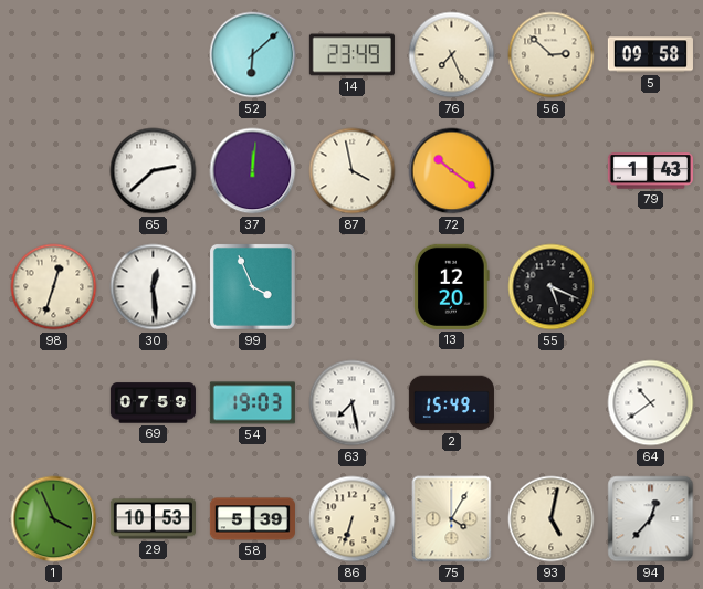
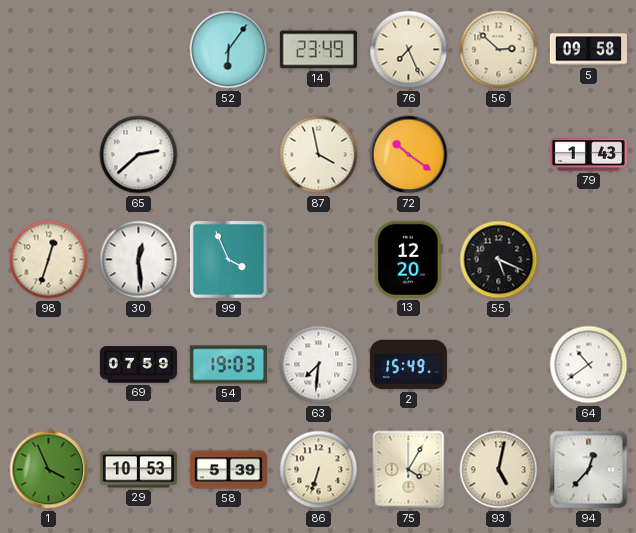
52: 6:08 -> 6:06
37: 12:01 -> none
63: 7:28 -> 7:31
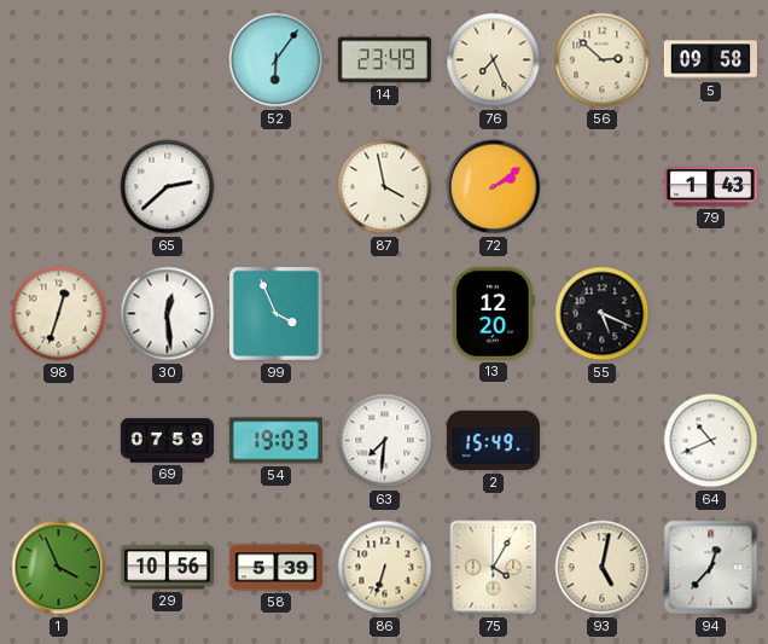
72: 10:21 -> 2:09
64: 10:39 -> 10:41
29: 10:53 -> 10:56
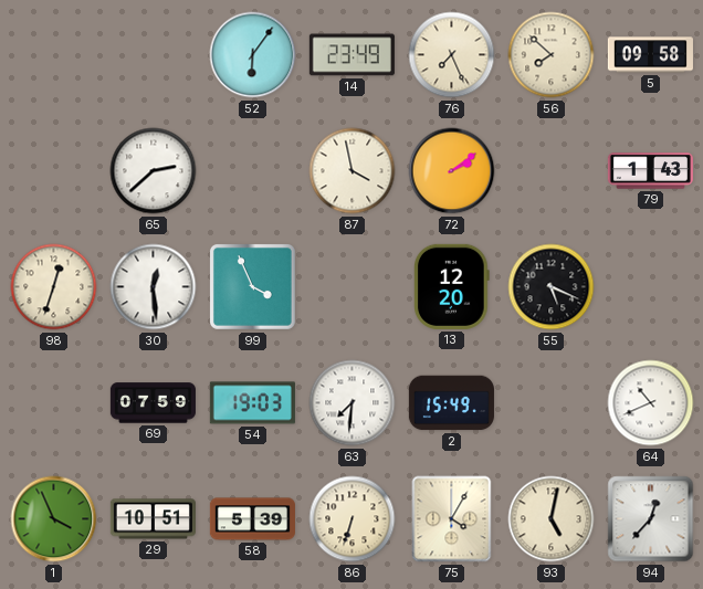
56: 2:52 -> 7:52
29: 10:56 -> 10:51
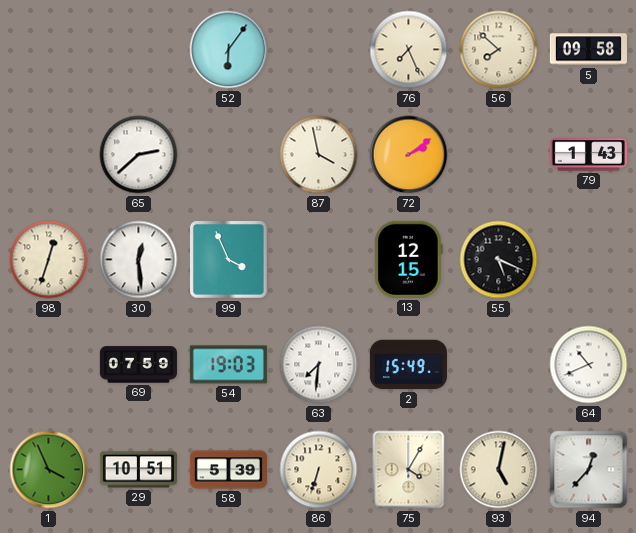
14: 23:49 -> none
13: 12:20 -> 12:15
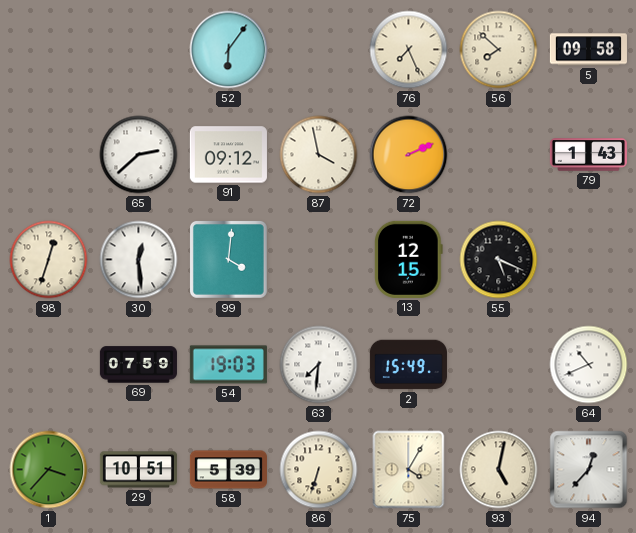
91: none -> 09:12
72: 2:09 -> 2:11
99: 3:56 -> 4:01
1: 3:56 -> 3:37
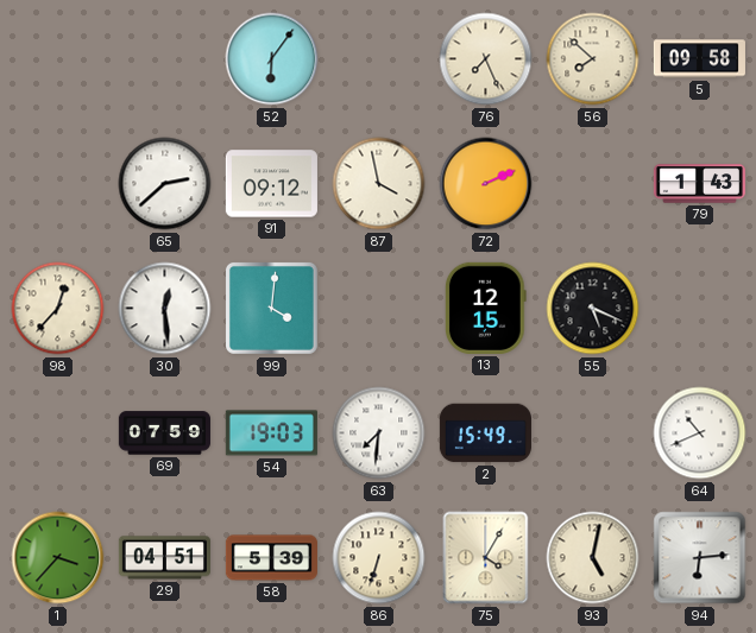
98: 12:33 -> 12:37
29: 10:51 -> 04:51
94: 12:37 -> 6:14
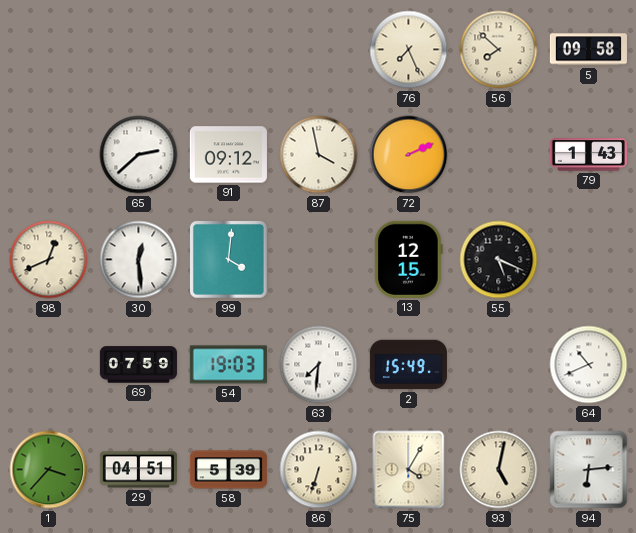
52: 6:06 -> none
98: 12:37 -> 12:41
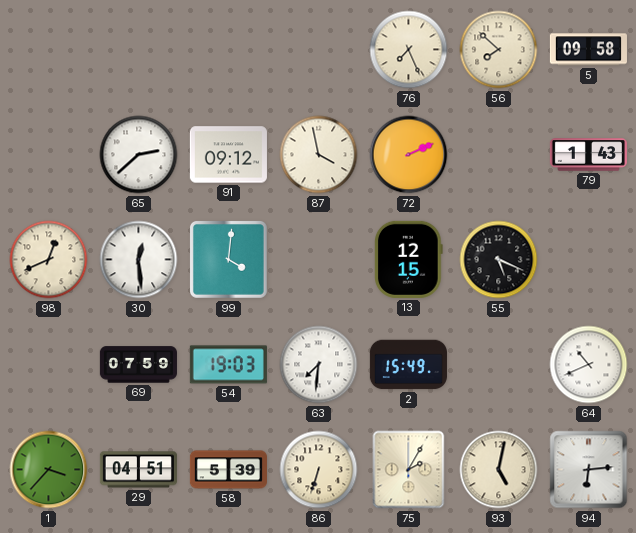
75: 4:05 -> 2:05
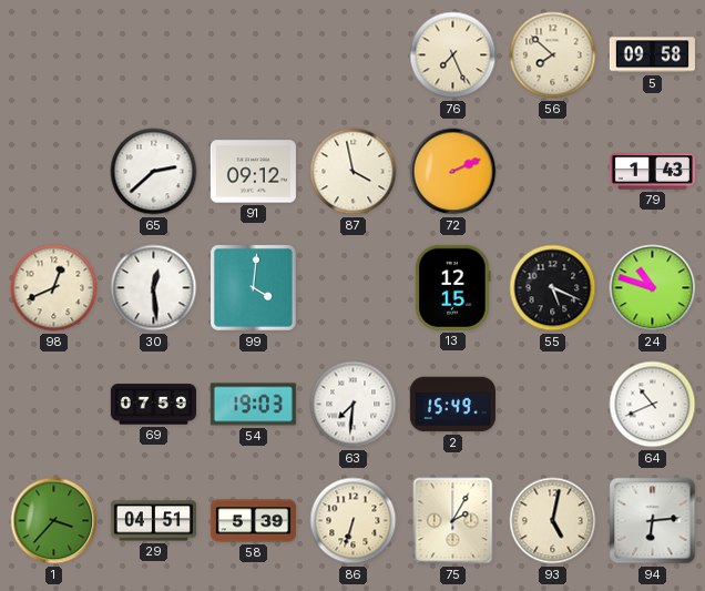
24: none -> 10:48
